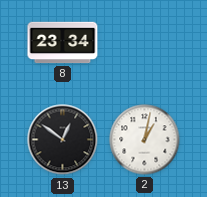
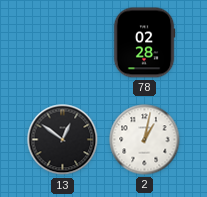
8: 23:34 -> none
78: none -> 02:28
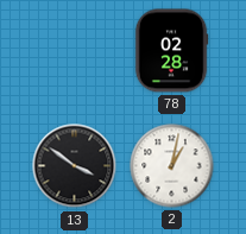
13: 12:51 -> 3:51
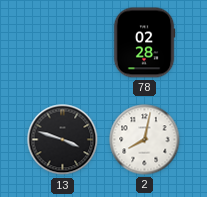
13: 3:51 -> 3:48
2: 1:02 -> 8:02
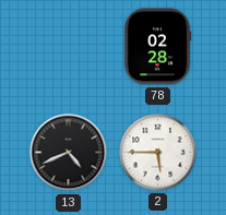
13: 3:48 -> 4:41
2: 8:02 -> 5:45
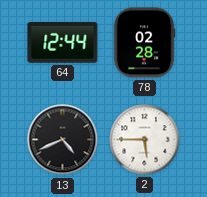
64: none -> 12:44
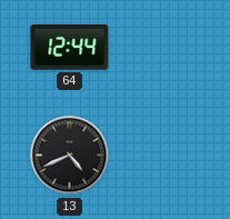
78: 02:28 -> none
2: 5:45 -> none
